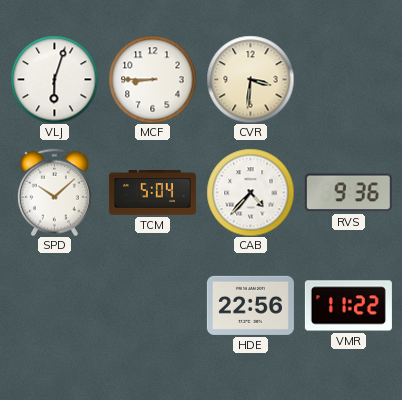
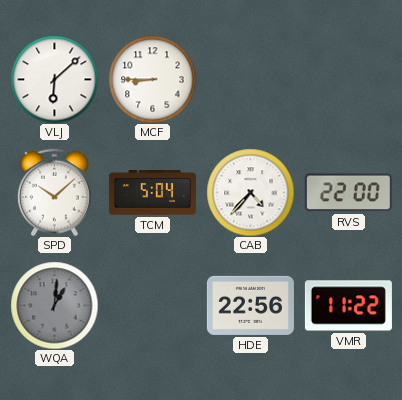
VLJ: 6:03 -> 6:08
CVR: 3:31 -> none
RVS: 9:36 -> 22:00
WQA: none -> 1:01
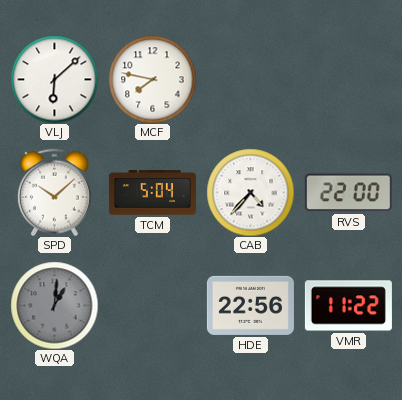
MCF: 8:45 -> 7:47
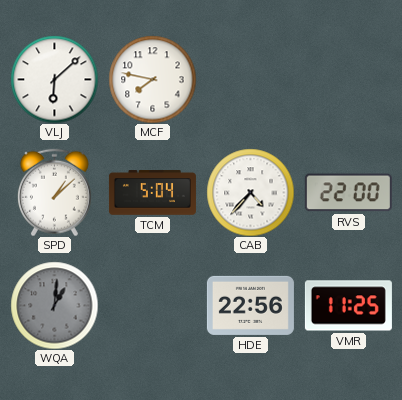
SPD: 10:08 -> 1:08
VMR: 11:22 -> 11:25
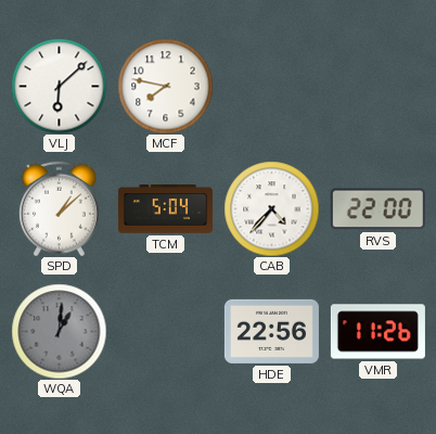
VMR: 11:25 -> 11:26
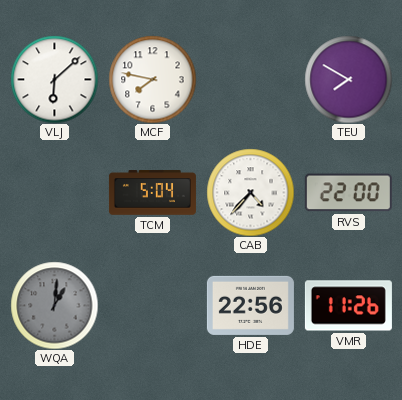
TEU: none -> 7:50
SPD: 1:08 -> none
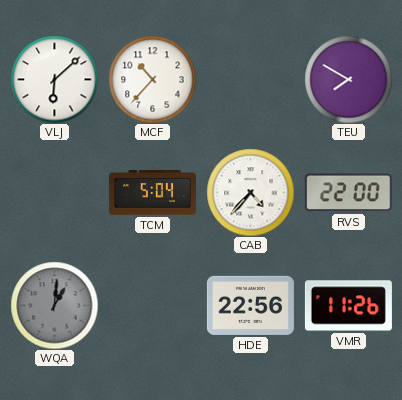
MCF: 7:47 -> 10:37
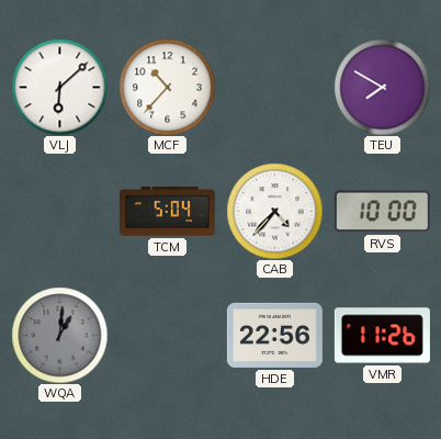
RVS: 22:00 -> 10:00
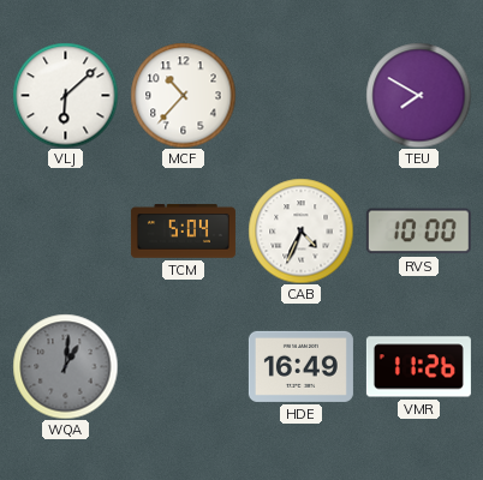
CAB: 4:37 -> 4:34
HDE: 22:56 -> 16:49
